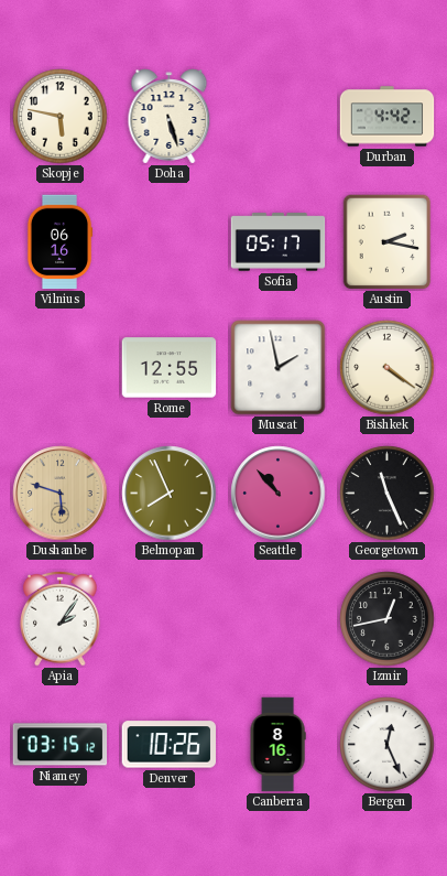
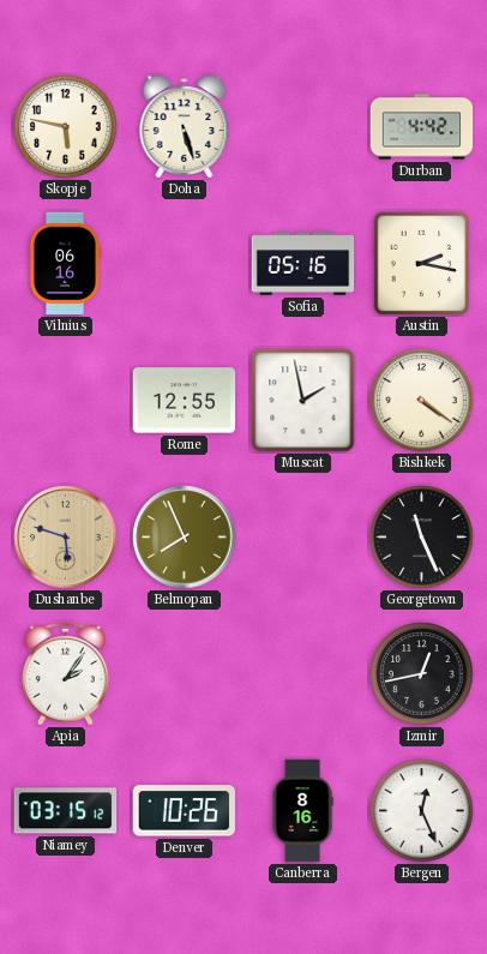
Sofia: 05:17 -> 05:16
Seattle: 10:53 -> none
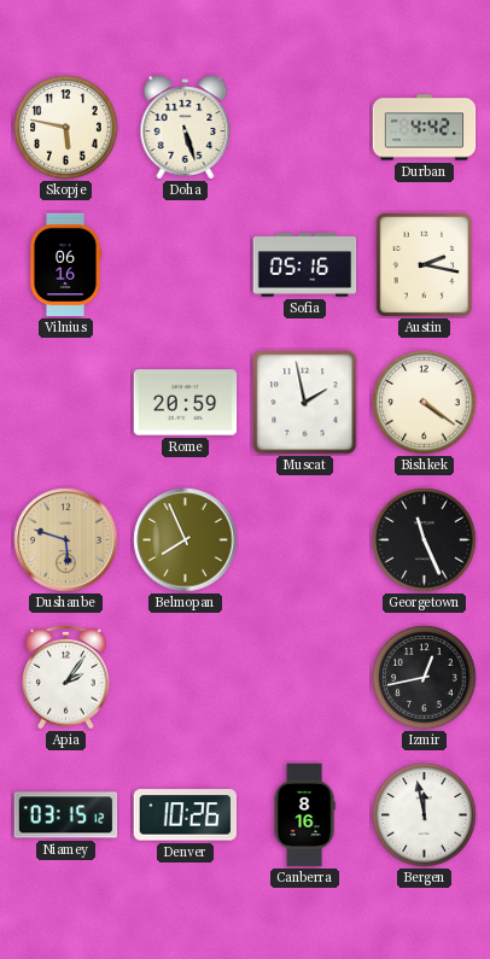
Rome: 12:55 -> 20:59
Bergen: 12:26 -> 11:58
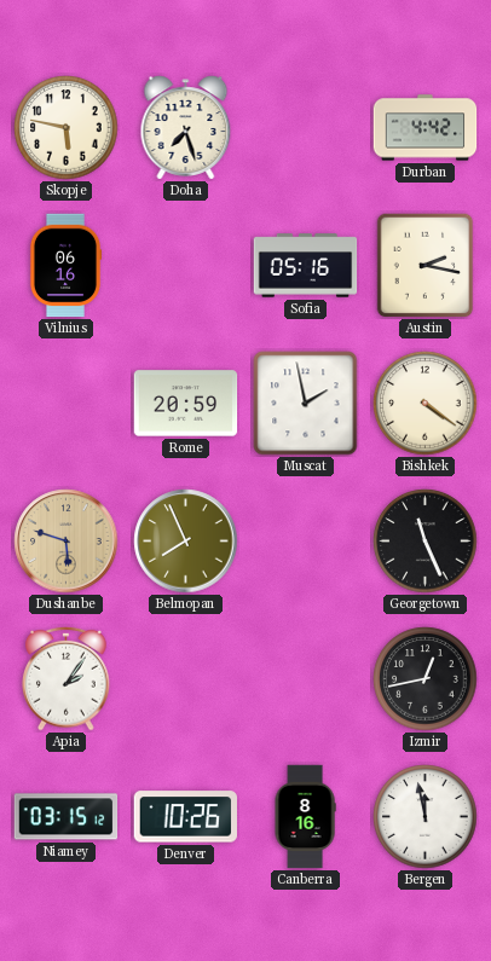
Doha: 5:27 -> 7:27
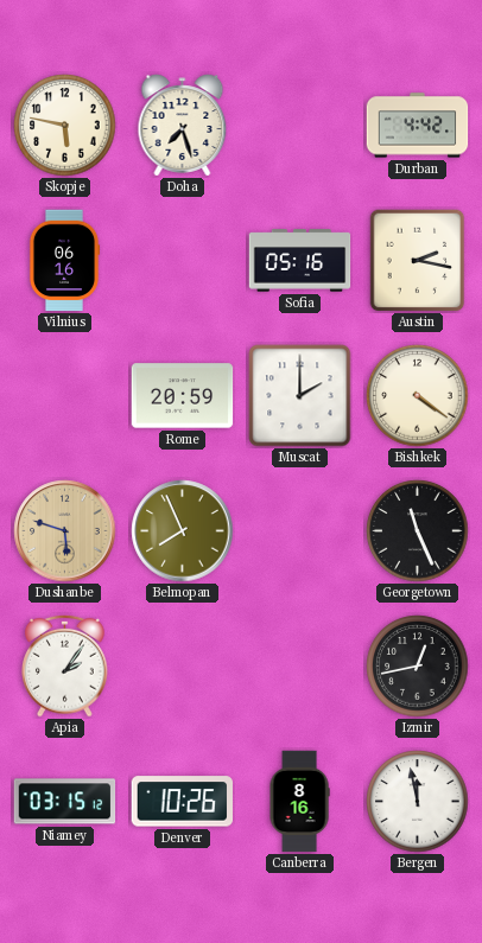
Muscat: 1:58 -> 2:00
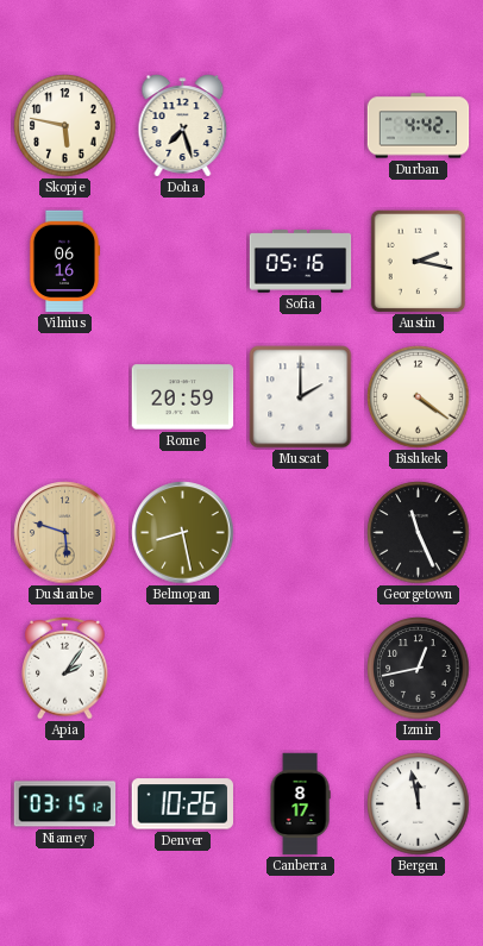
Belmopan: 7:56 -> 8:28
Canberra: 8:16 -> 8:17
